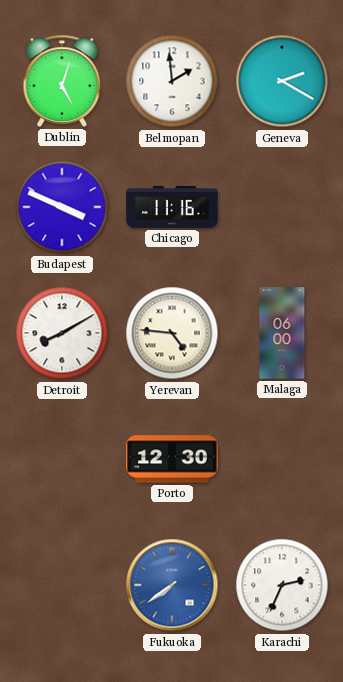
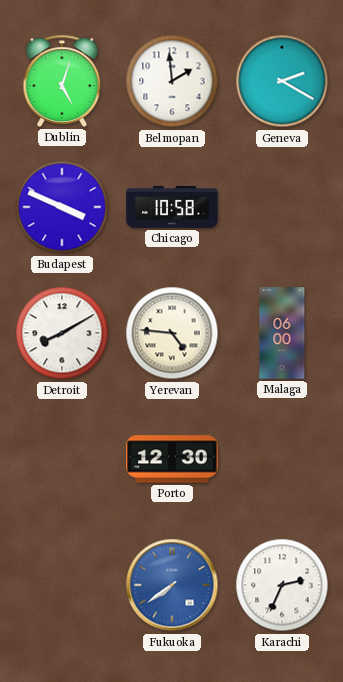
Chicago: 11:16 -> 10:58
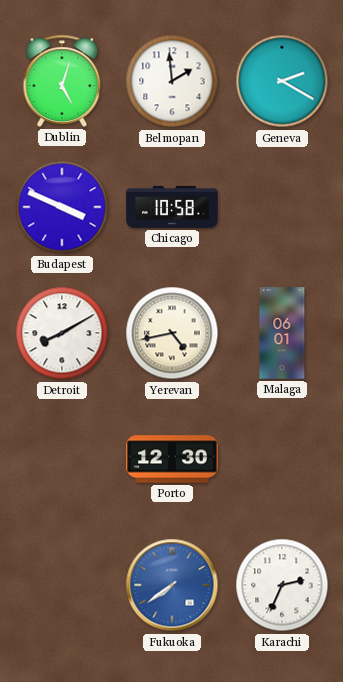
Yerevan: 4:46 -> 4:43
Malaga: 06:00 -> 06:01
